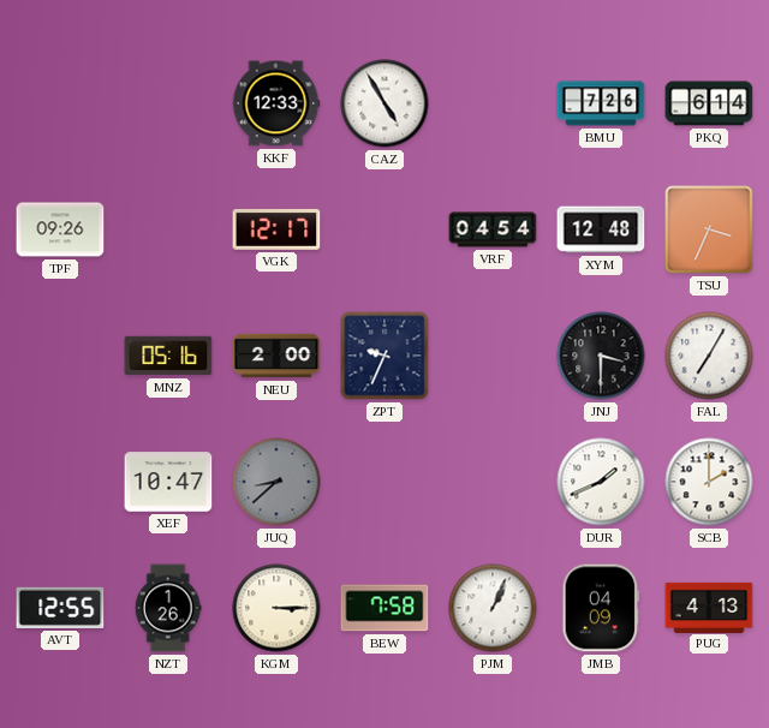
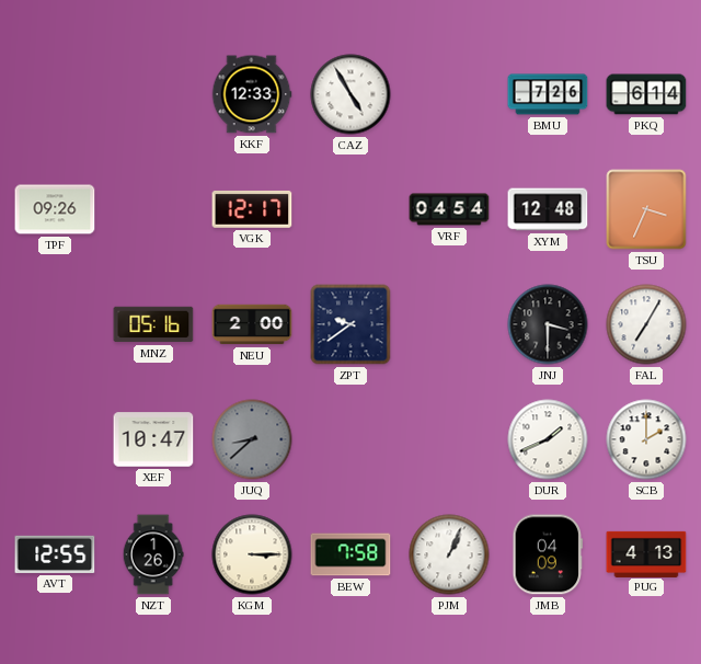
ZPT: 9:34 -> 9:39
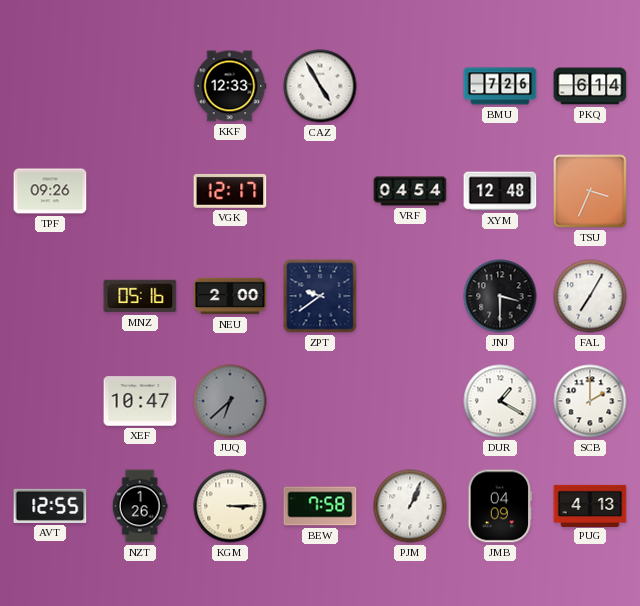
JUQ: 8:38 -> 6:38
DUR: 1:41 -> 1:20
